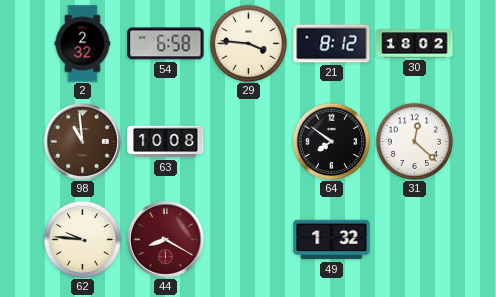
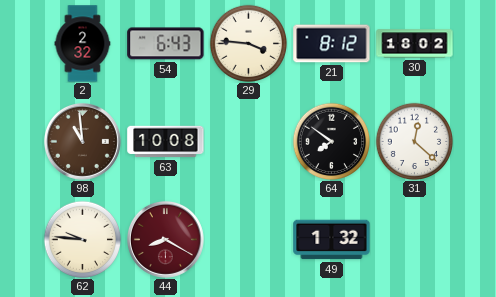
54: 6:58 -> 6:43
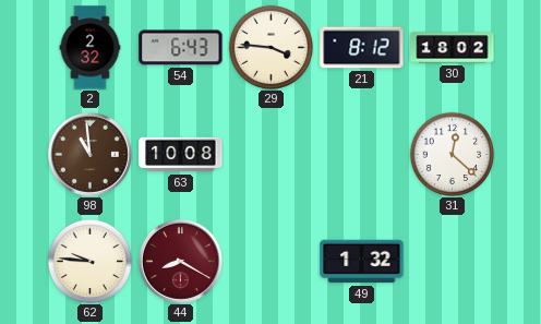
64: 7:51 -> none
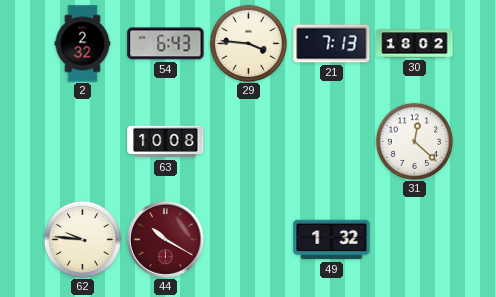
21: 8:12 -> 7:13
98: 10:59 -> none
44: 8:20 -> 10:20
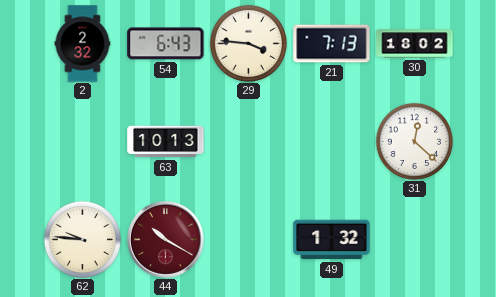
63: 10:08 -> 10:13
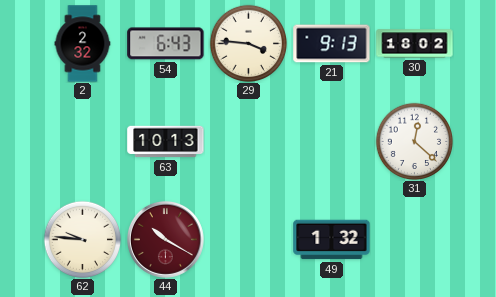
21: 7:13 -> 9:13
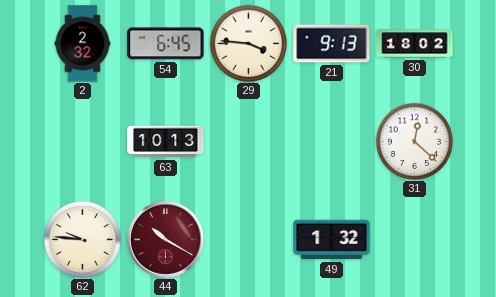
54: 6:43 -> 6:45
